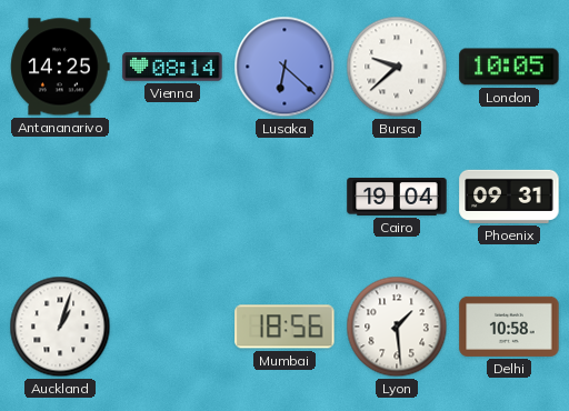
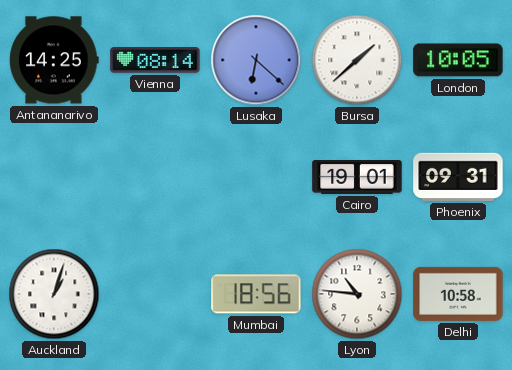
Bursa: 9:38 -> 1:38
Cairo: 19:04 -> 19:01
Lyon: 1:29 -> 10:46
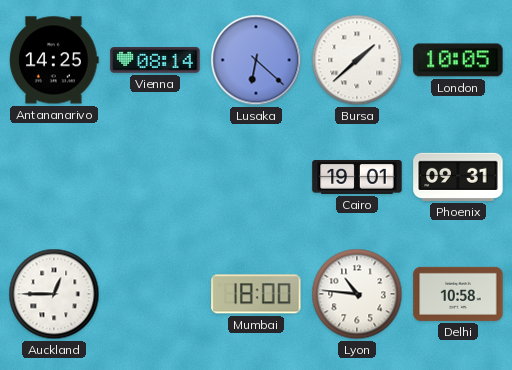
Auckland: 1:03 -> 12:45
Mumbai: 18:56 -> 18:00
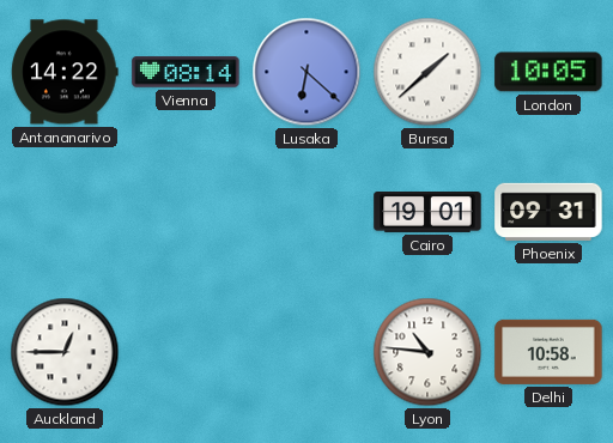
Antananarivo: 14:25 -> 14:22
Mumbai: 18:00 -> none
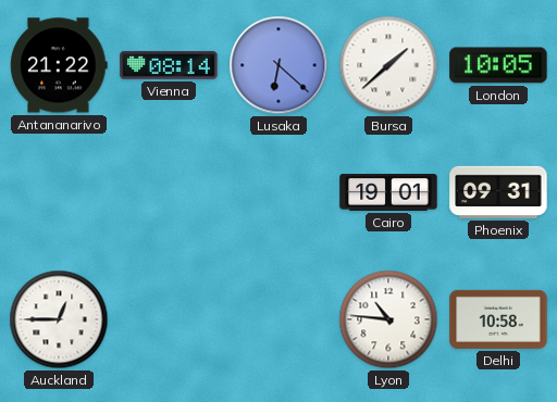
Antananarivo: 14:22 -> 21:22
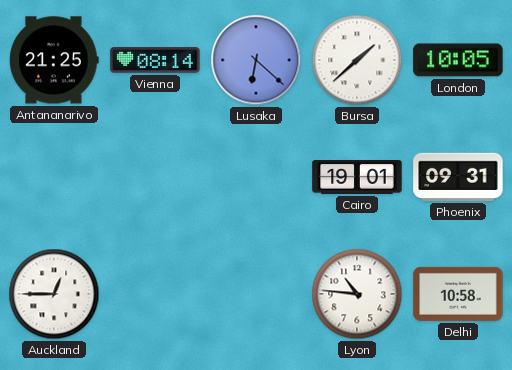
Antananarivo: 21:22 -> 21:25
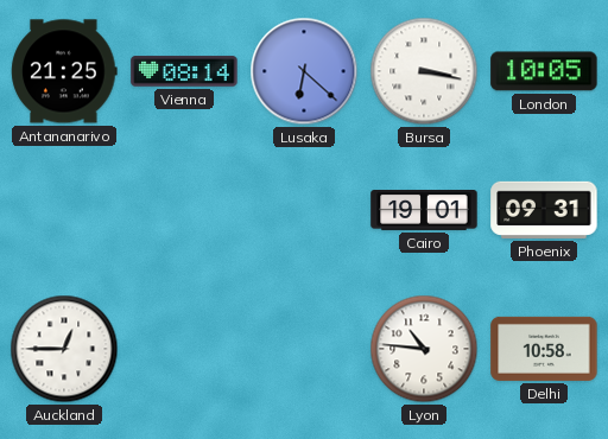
Bursa: 1:38 -> 3:17
